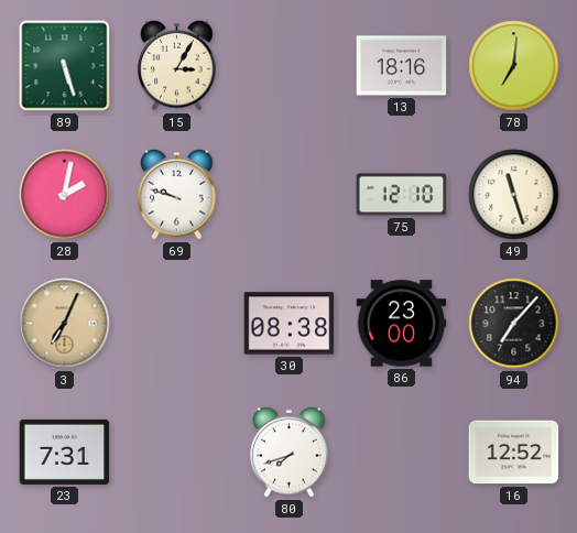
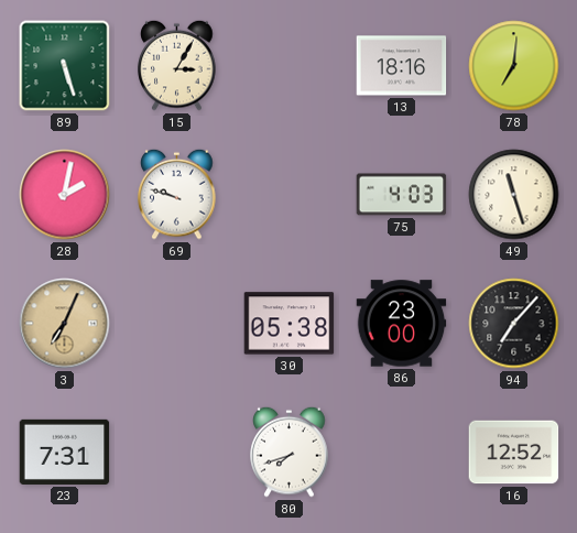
75: 12:10 -> 4:03
30: 08:38 -> 05:38
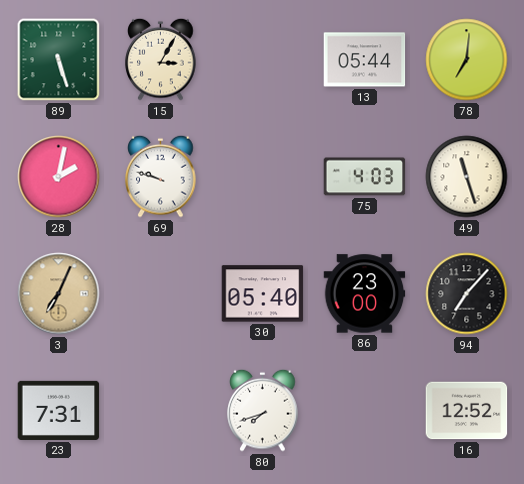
13: 18:16 -> 05:44
30: 05:38 -> 05:40
